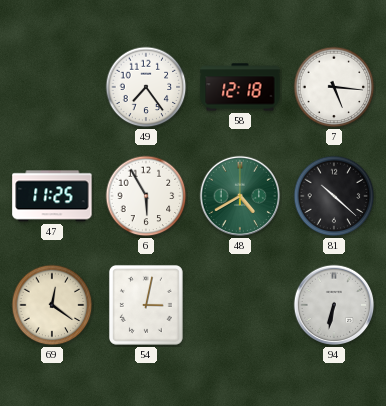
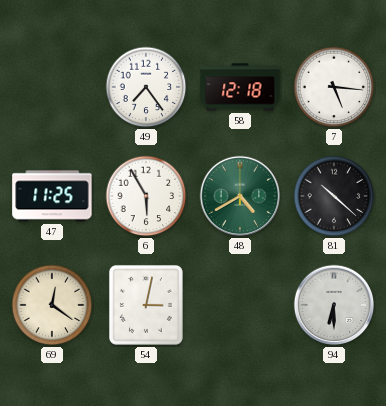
94: 6:32 -> 6:30
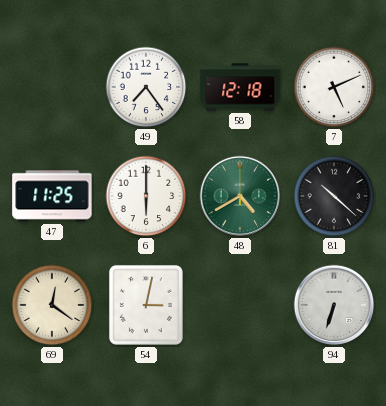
7: 5:16 -> 5:11
6: 5:55 -> 6:00
94: 6:30 -> 6:33
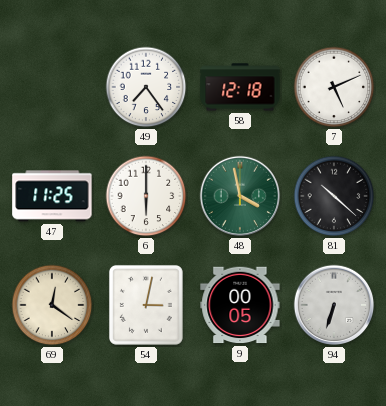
48: 4:40 -> 3:58
9: none -> 00:05
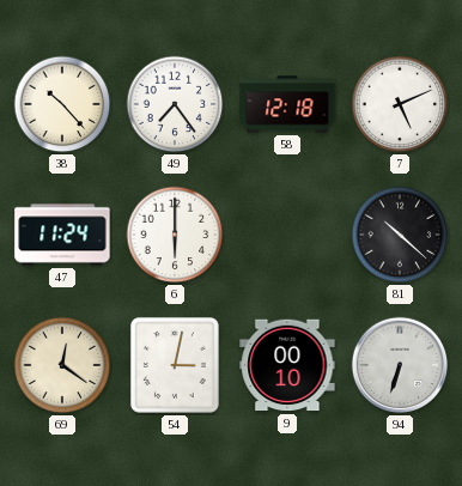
38: none -> 10:23
47: 11:25 -> 11:24
48: 3:58 -> none
9: 00:05 -> 00:10
